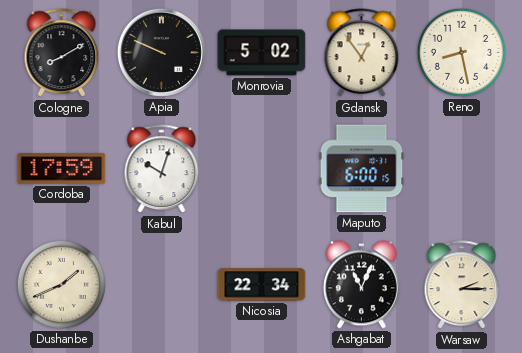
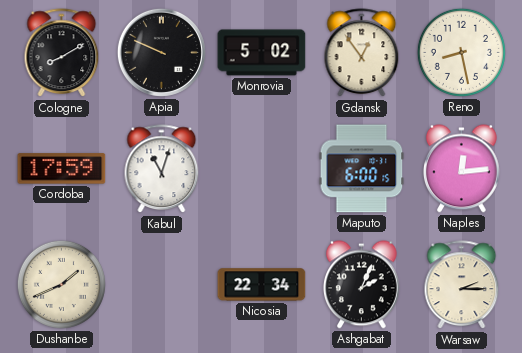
Kabul: 10:03 -> 11:03
Naples: none -> 12:14
Ashgabat: 11:04 -> 2:04
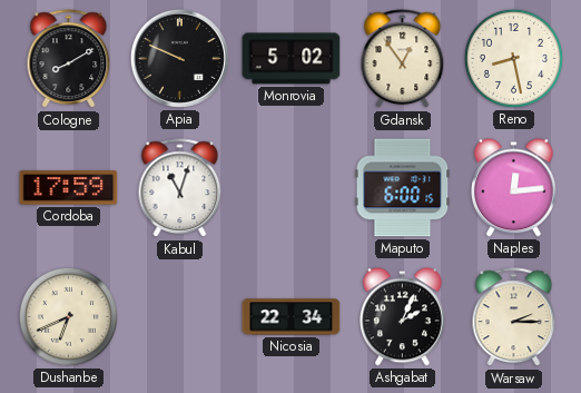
Dushanbe: 1:41 -> 6:41
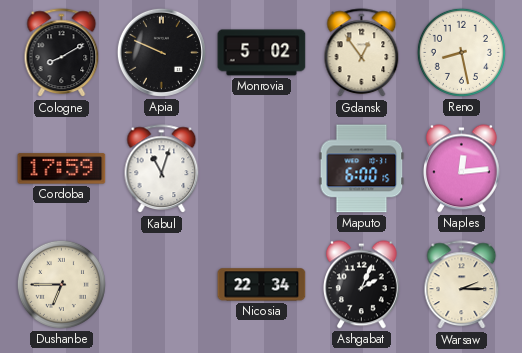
Dushanbe: 6:41 -> 6:45
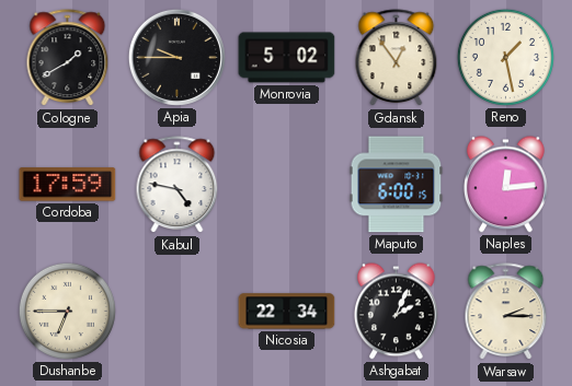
Cologne: 8:10 -> 1:40
Apia: 9:49 -> 9:45
Reno: 8:28 -> 1:28
Kabul: 11:03 -> 4:47
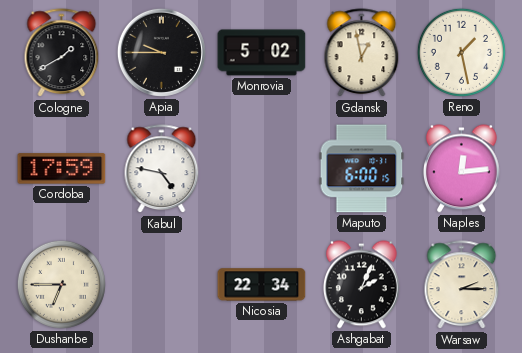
Gdansk: 12:54 -> 12:58
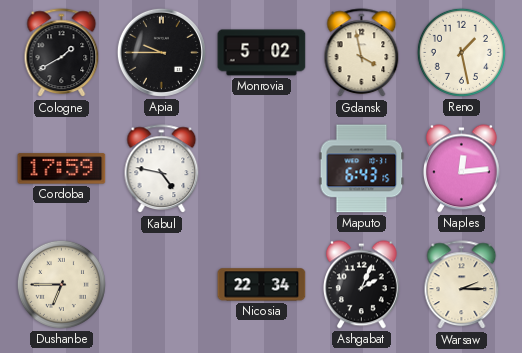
Gdansk: 12:58 -> 3:58
Maputo: 6:00 -> 6:43
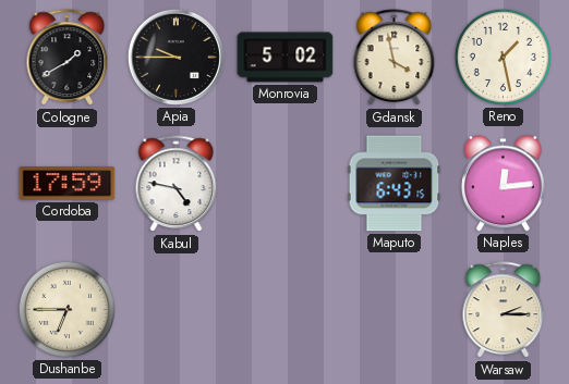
Nicosia: 22:34 -> none
Ashgabat: 2:04 -> none
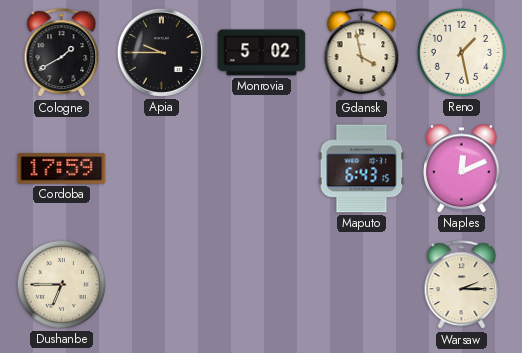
Kabul: 4:47 -> none
Naples: 12:14 -> 12:11
